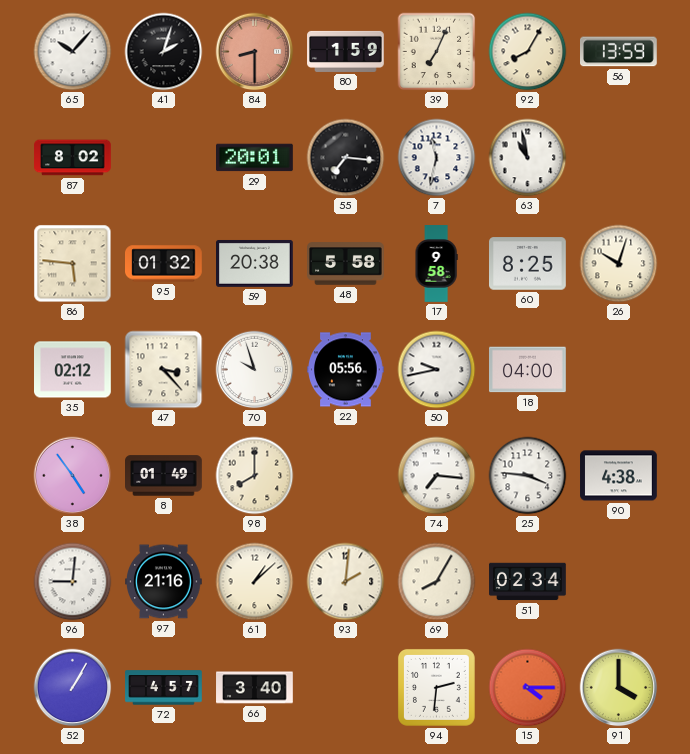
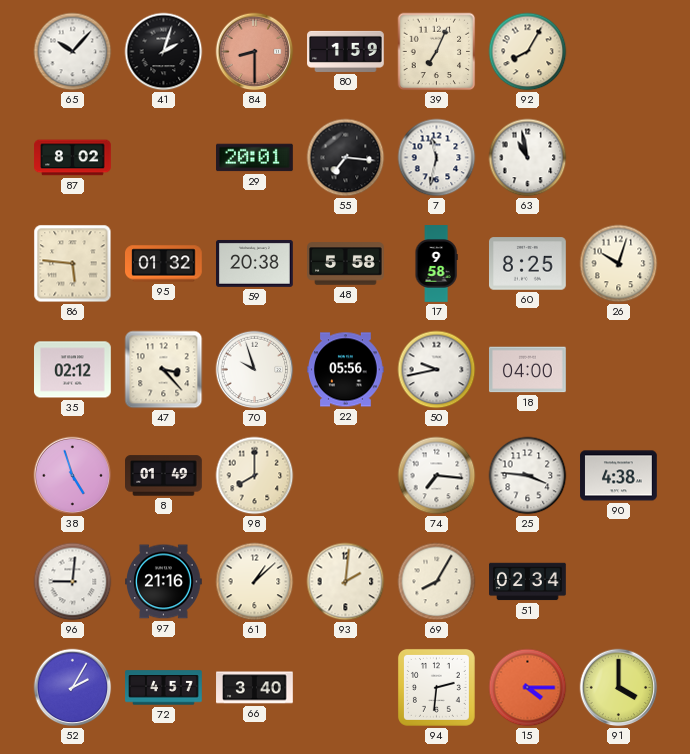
56: 13:59 -> none
38: 4:54 -> 4:57
52: 1:05 -> 2:05
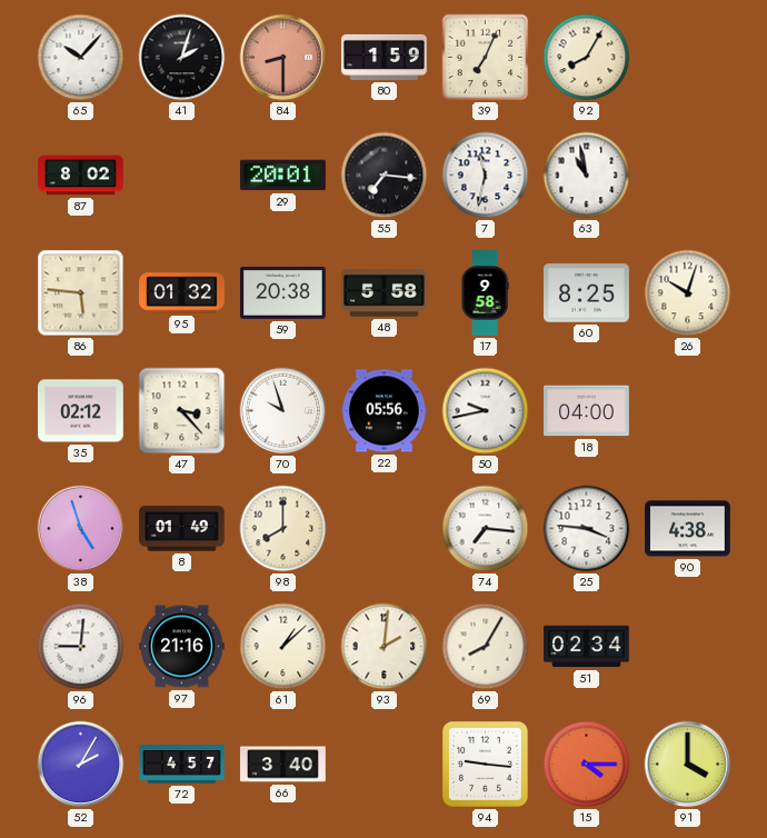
94: 2:31 -> 9:16
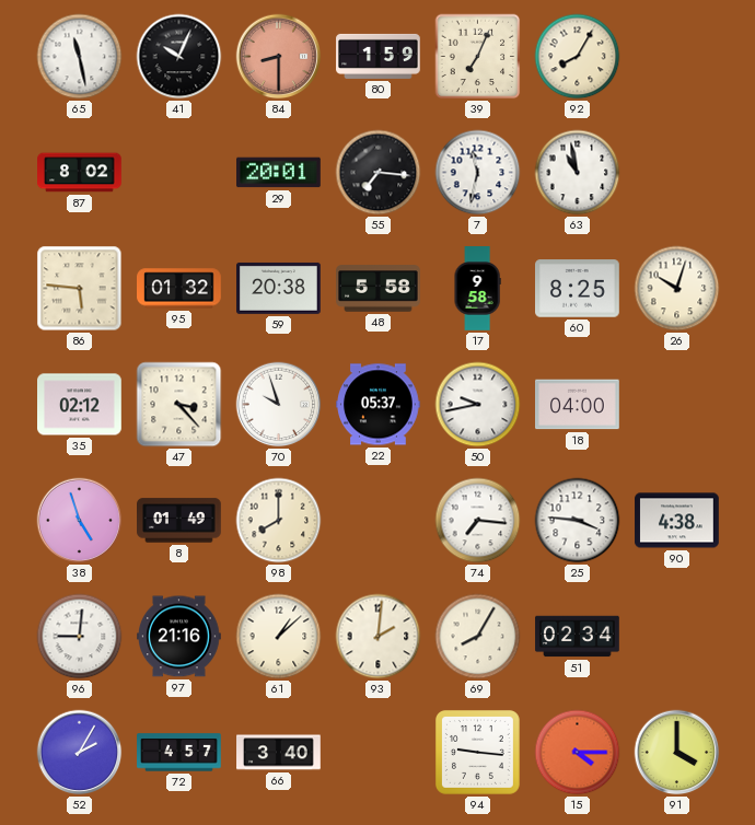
65: 10:07 -> 11:28
41: 2:03 -> 10:04
22: 05:56 -> 05:37
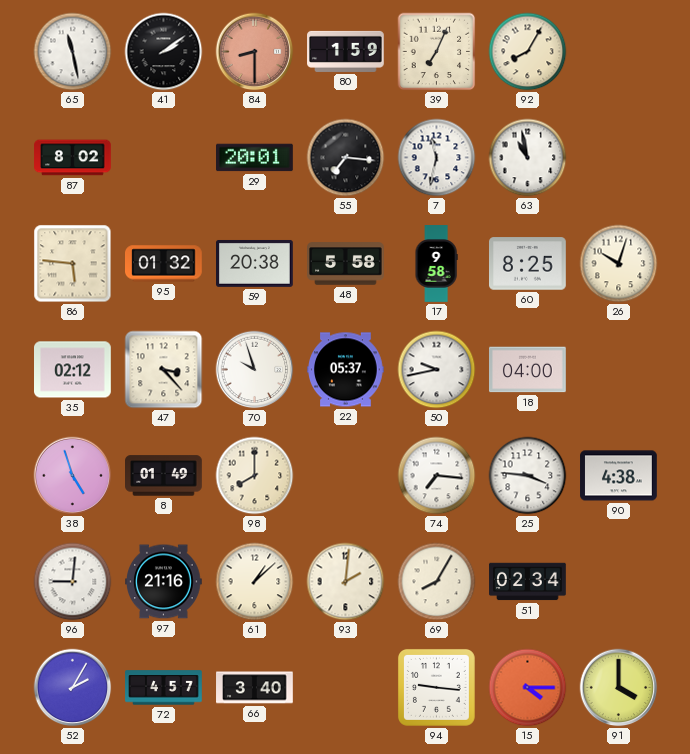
41: 10:04 -> 2:09
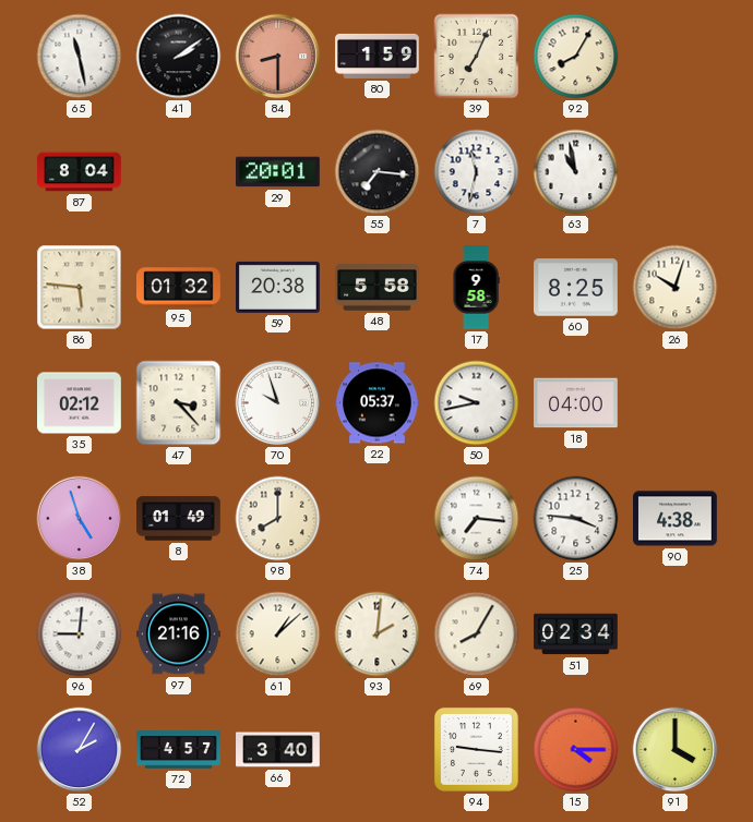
87: 8:02 -> 8:04
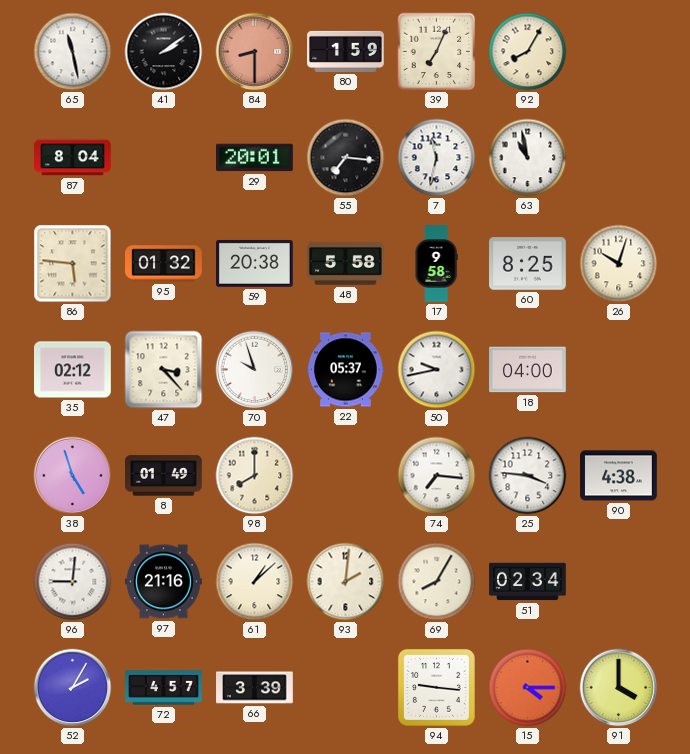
66: 3:40 -> 3:39
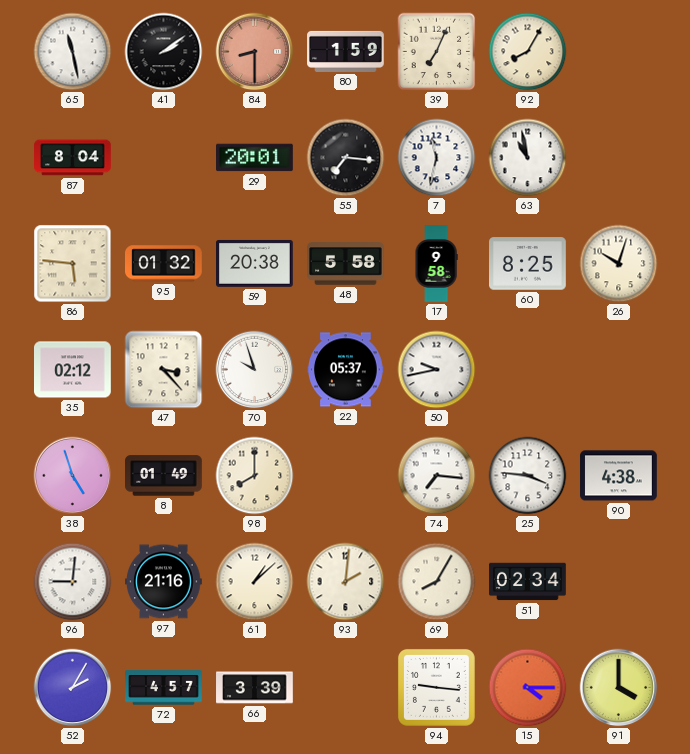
18: 04:00 -> none
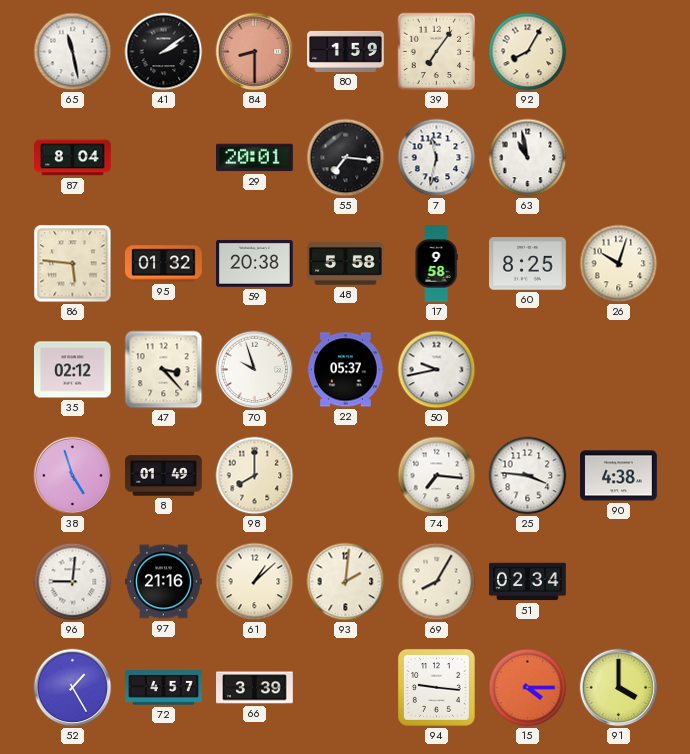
39: 7:04 -> 7:06
52: 2:05 -> 1:25
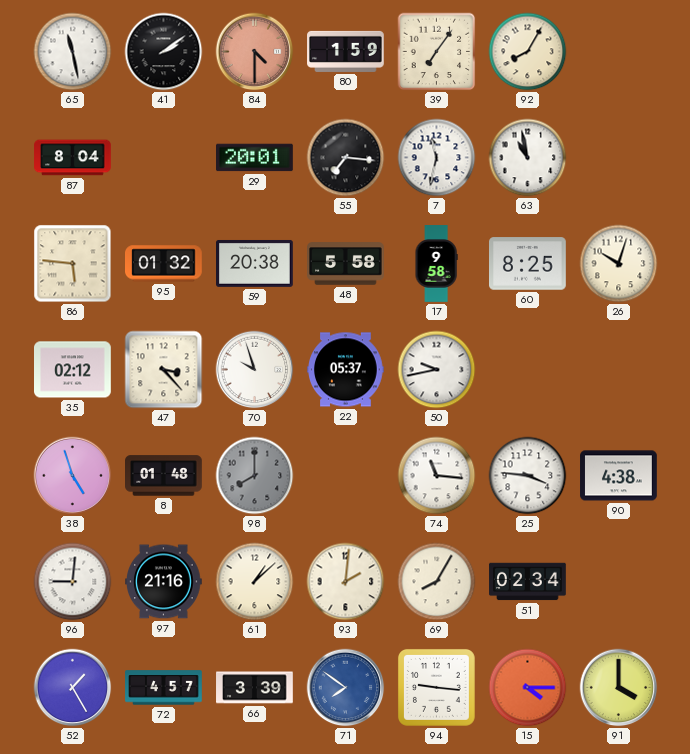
84: 8:30 -> 4:30
8: 01:49 -> 01:48
98 dial: cream -> grey
74: 7:16 -> 11:16
71: none -> 7:51
